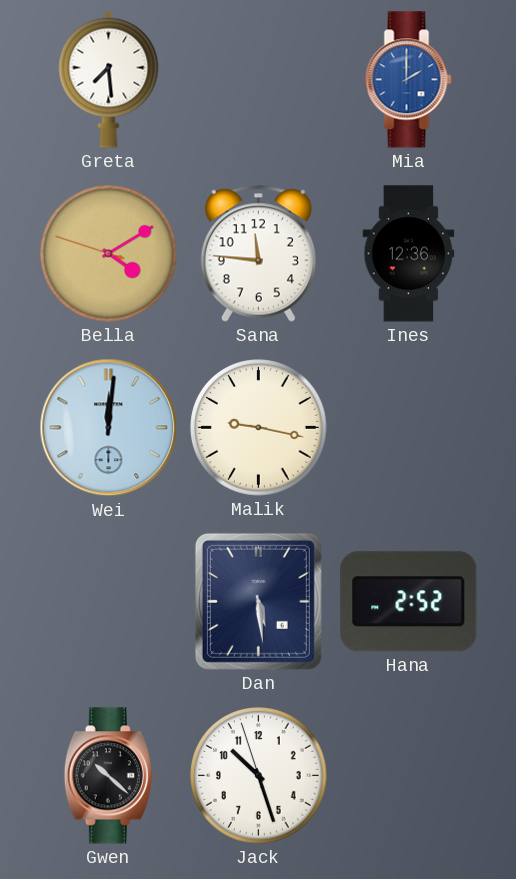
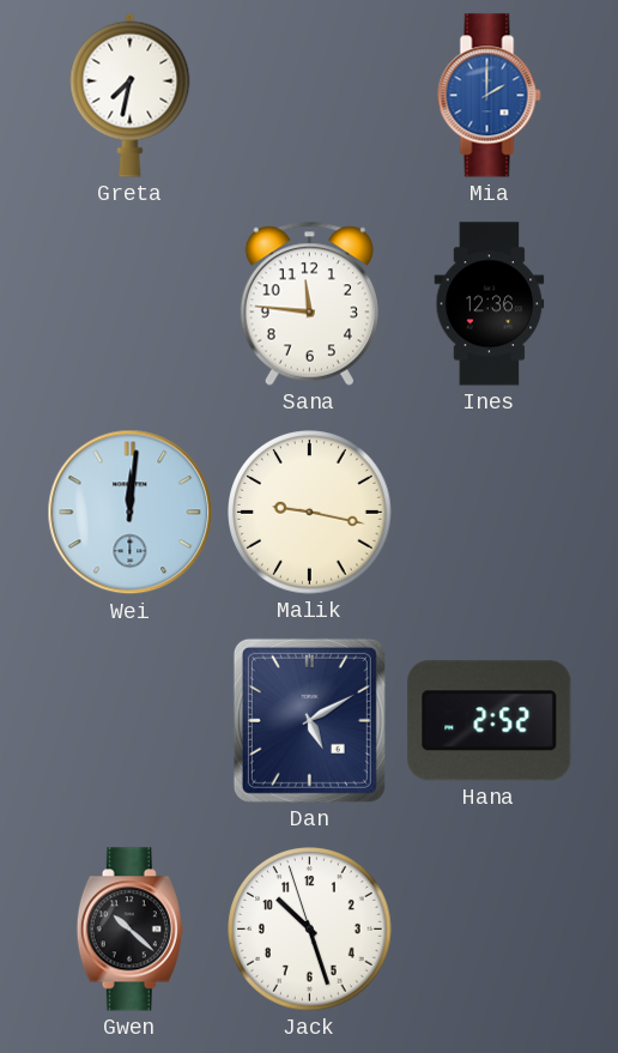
Greta: 7:29 -> 7:32
Bella: 4:09 -> none
Dan: 5:29 -> 5:10
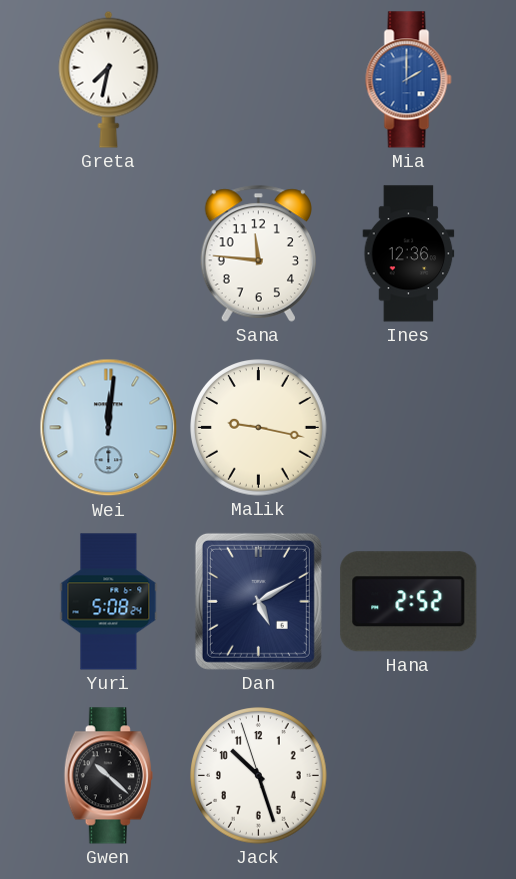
Yuri: none -> 5:08
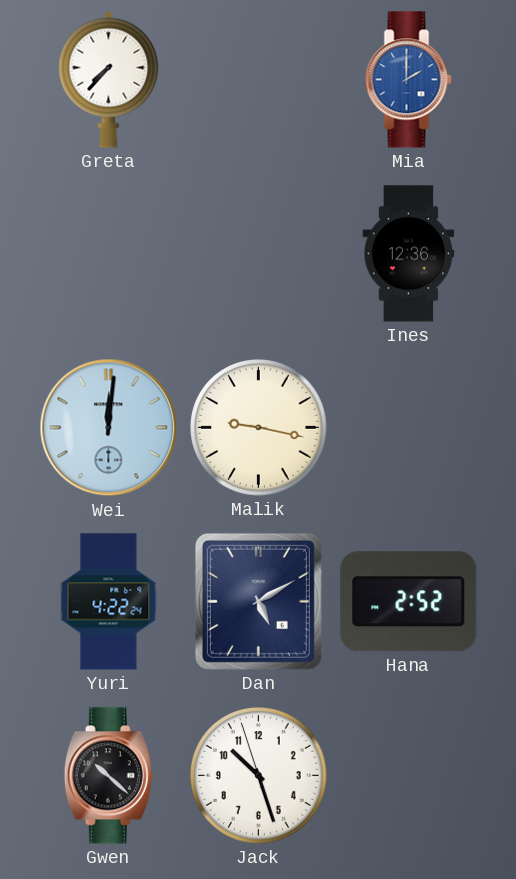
Greta: 7:32 -> 7:37
Sana: 11:46 -> none
Yuri: 5:08 -> 4:22
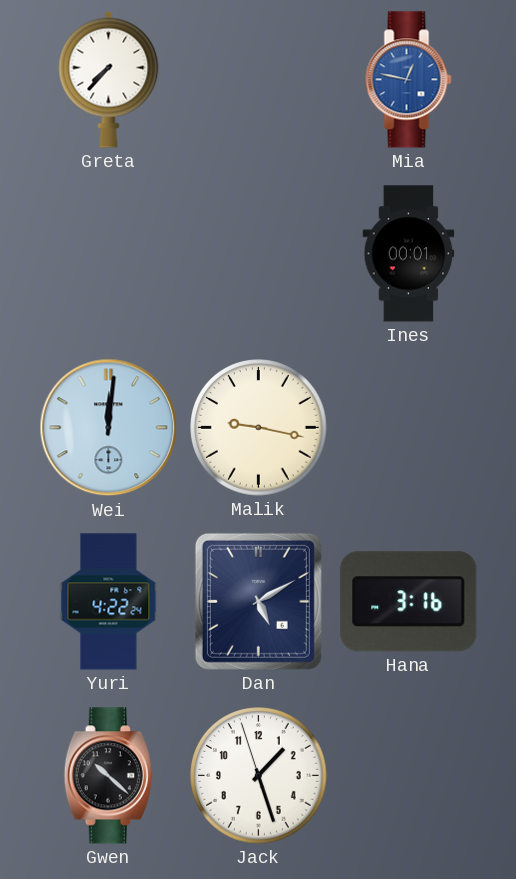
Mia: 2:00 -> 12:47
Ines: 12:36 -> 00:01
Hana: 2:52 -> 3:16
Jack: 10:26 -> 1:26
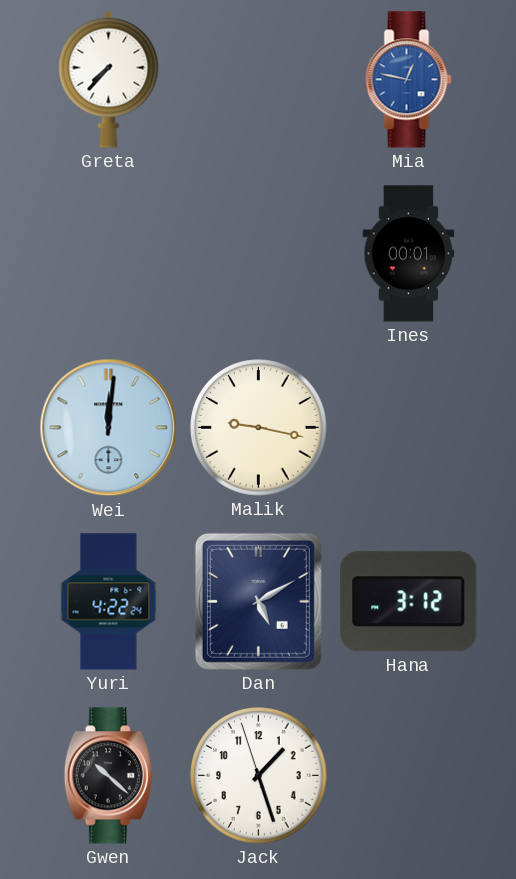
Hana: 3:16 -> 3:12
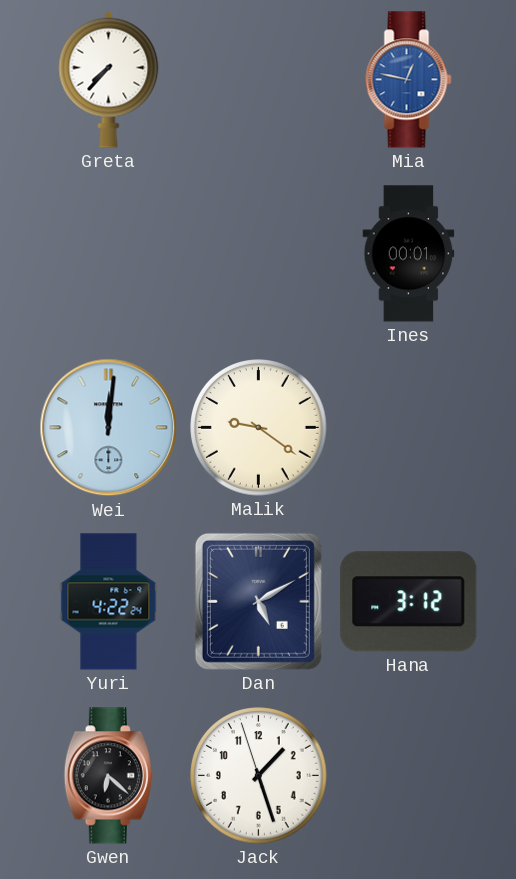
Malik: 9:17 -> 9:21
Gwen: 10:22 -> 6:22
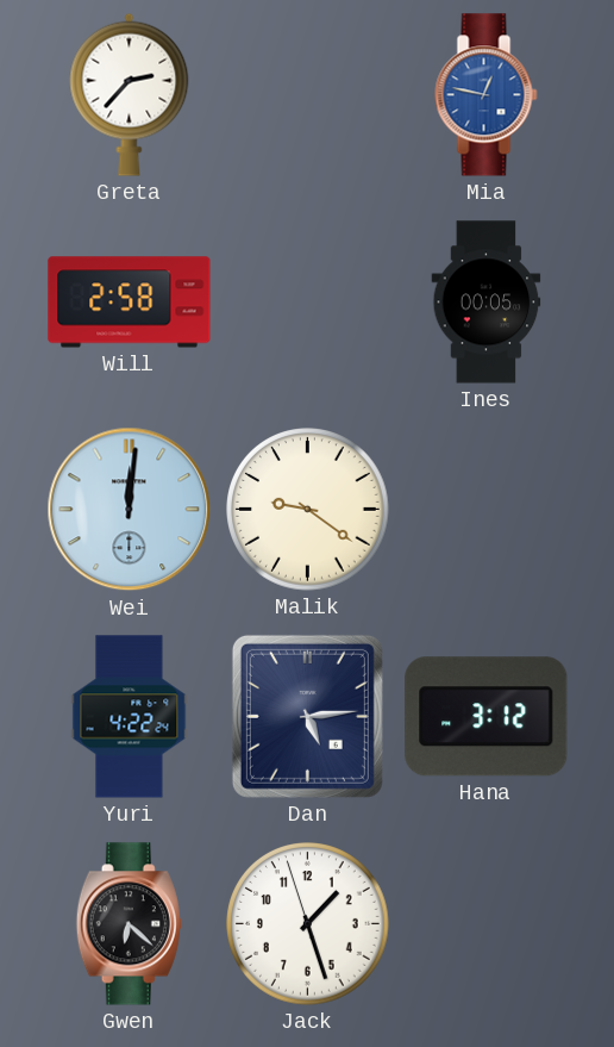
Greta: 7:37 -> 2:37
Will: none -> 2:58
Ines: 00:01 -> 00:05
Dan: 5:10 -> 5:14
